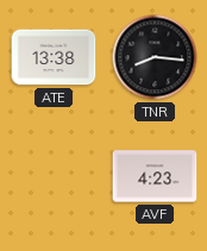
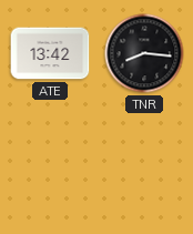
ATE: 13:38 -> 13:42
AVF: 4:23 -> none
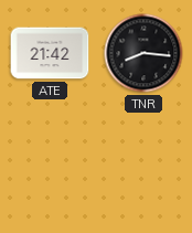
ATE: 13:42 -> 21:42
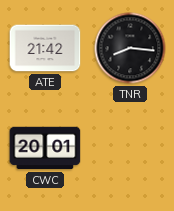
CWC: none -> 20:01
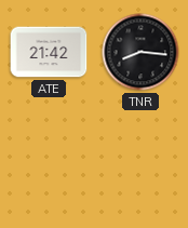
CWC: 20:01 -> none
